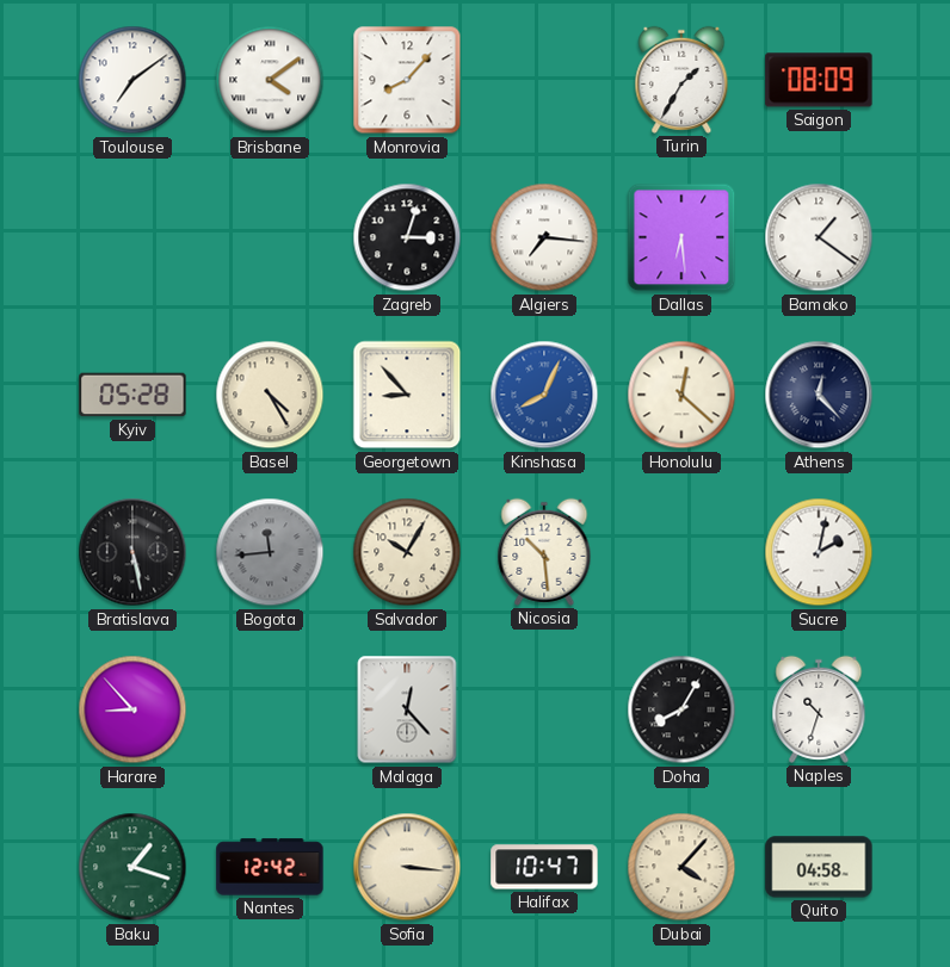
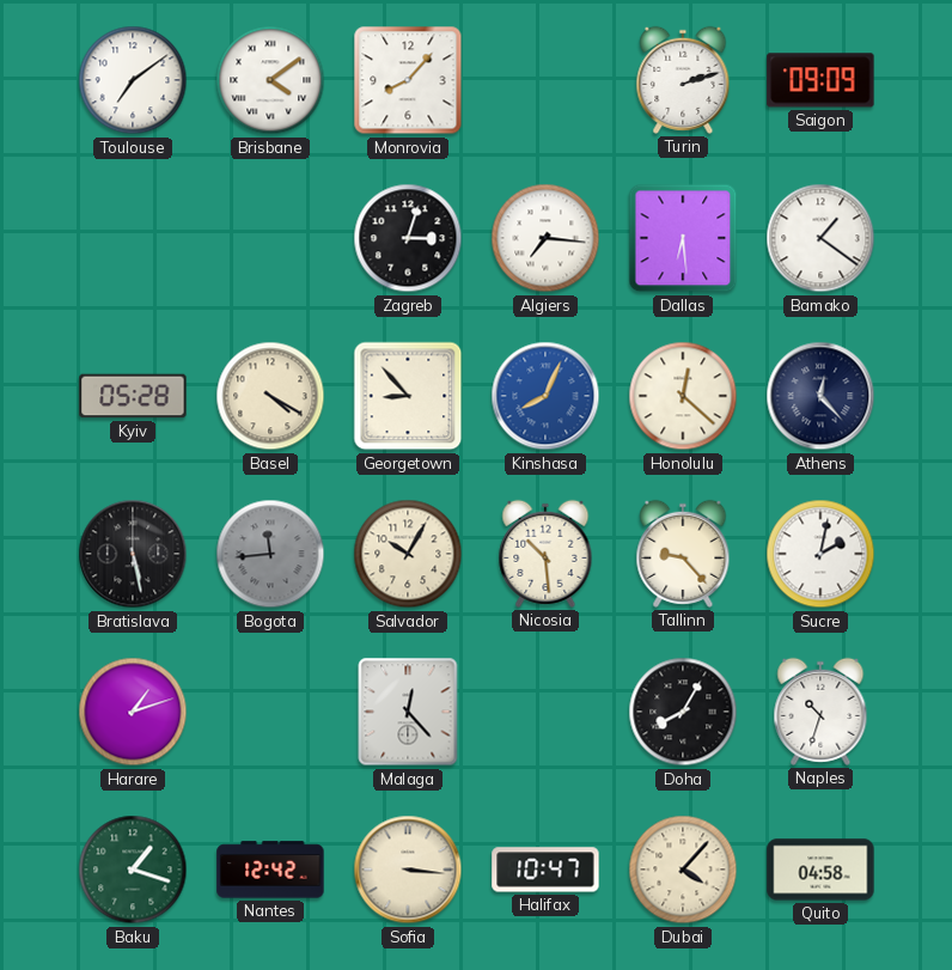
Turin: 1:35 -> 2:12
Saigon: 08:09 -> 09:09
Basel: 4:25 -> 4:20
Tallinn: none -> 9:23
Harare: 8:53 -> 1:12
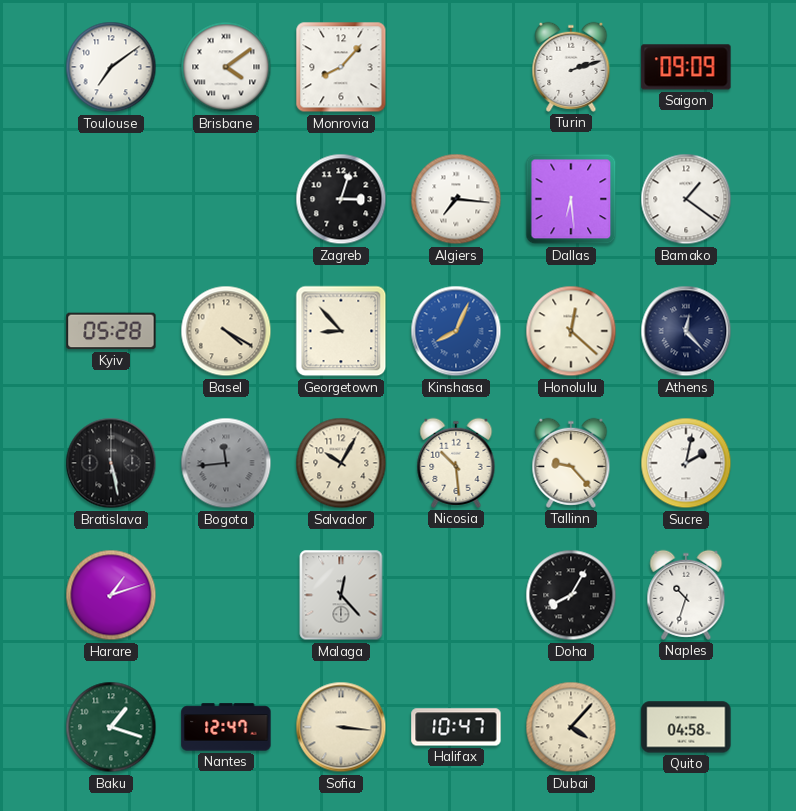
Nantes: 12:42 -> 12:47
